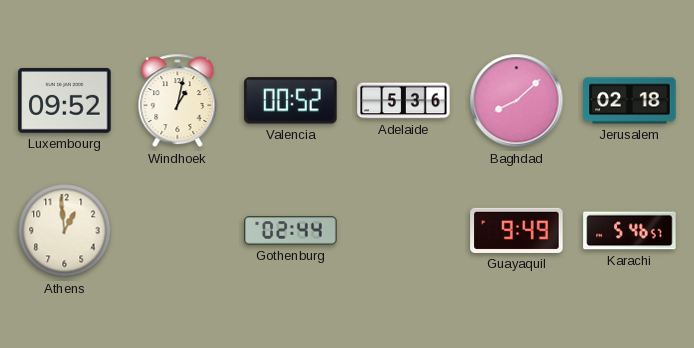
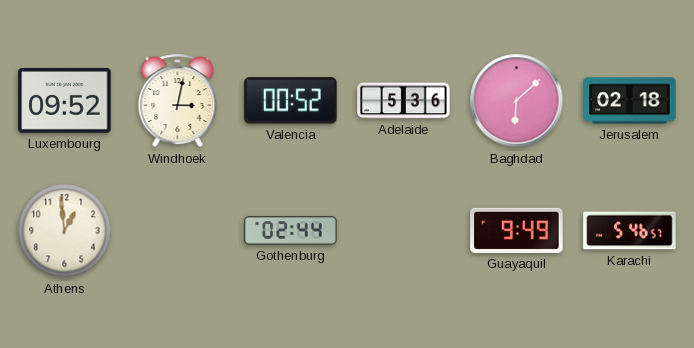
Windhoek: 1:02 -> 3:02
Baghdad: 8:08 -> 6:08
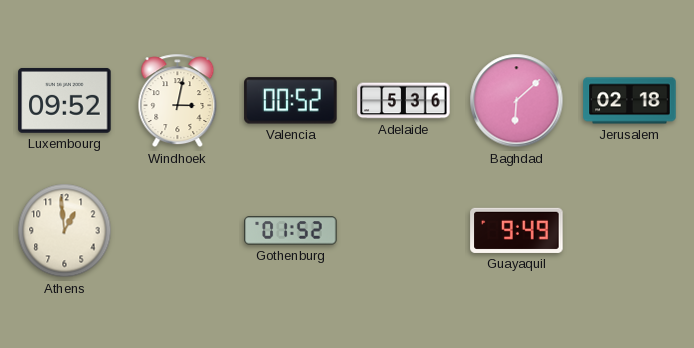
Gothenburg: 02:44 -> 01:52
Karachi: 5:46 -> none
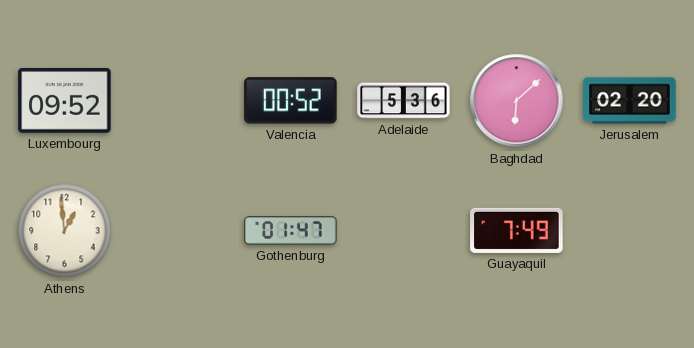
Windhoek: 3:02 -> none
Jerusalem: 02:18 -> 02:20
Gothenburg: 01:52 -> 01:47
Guayaquil: 9:49 -> 7:49
